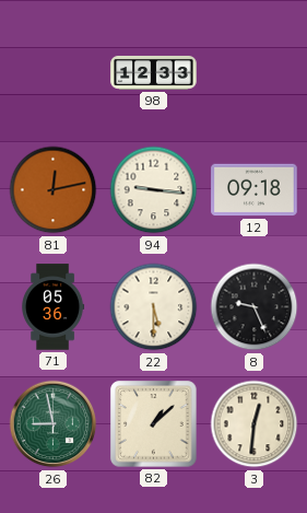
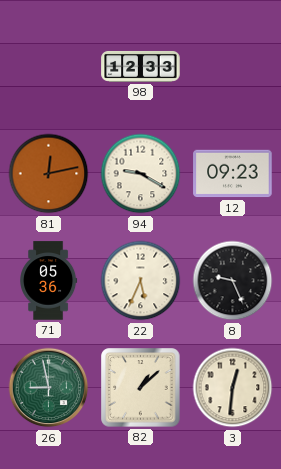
94: 9:16 -> 9:20
12: 09:18 -> 09:23
22: 5:30 -> 5:34
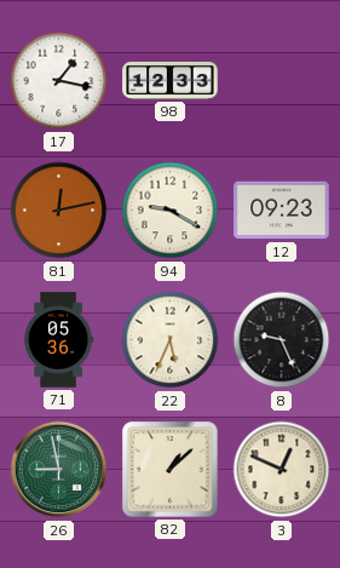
17: none -> 1:17
3: 12:31 -> 12:49
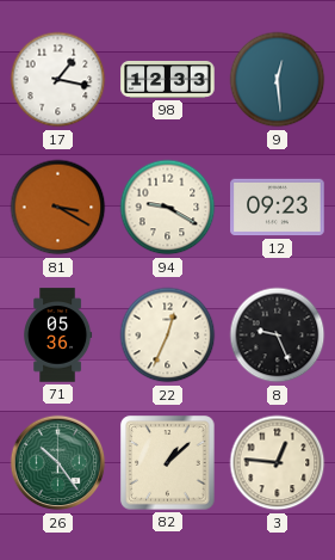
9: none -> 12:29
81: 12:13 -> 3:20
22: 5:34 -> 12:34
26: 8:58 -> 10:24
3: 12:49 -> 12:46
